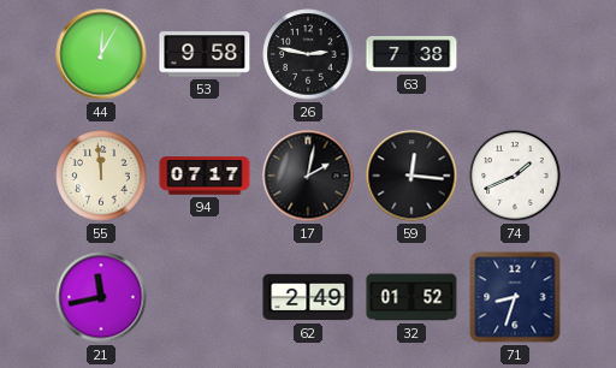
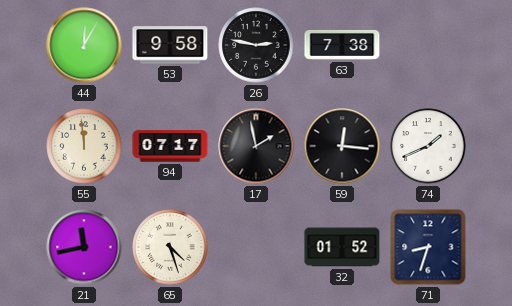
17: 2:02 -> 1:58
65: none -> 4:27
62: 2:49 -> none
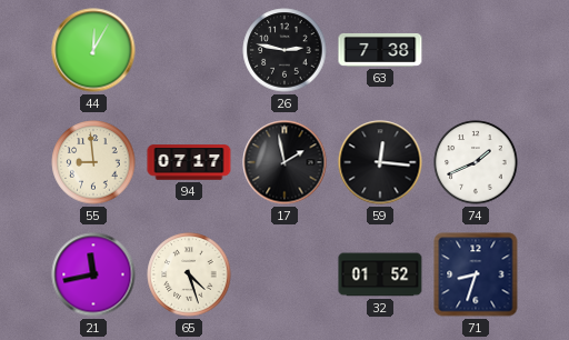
53: 9:58 -> none
55: 11:59 -> 8:59
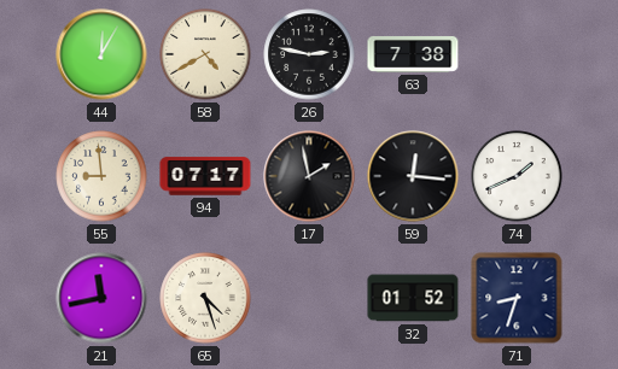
58: none -> 4:40
